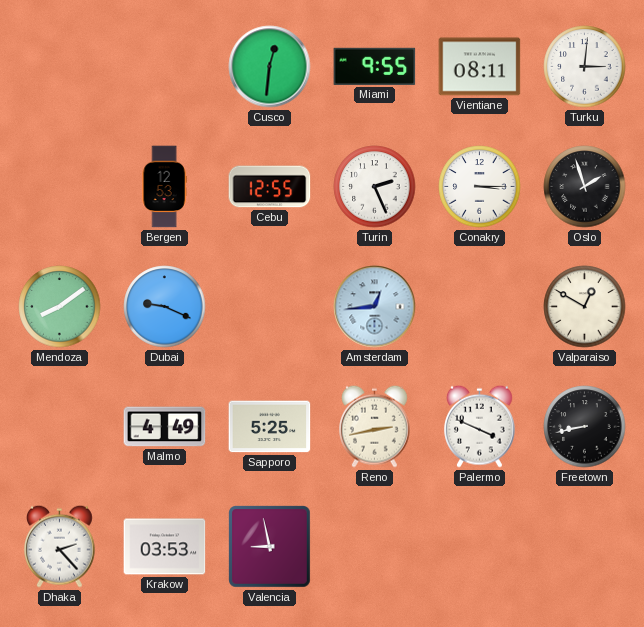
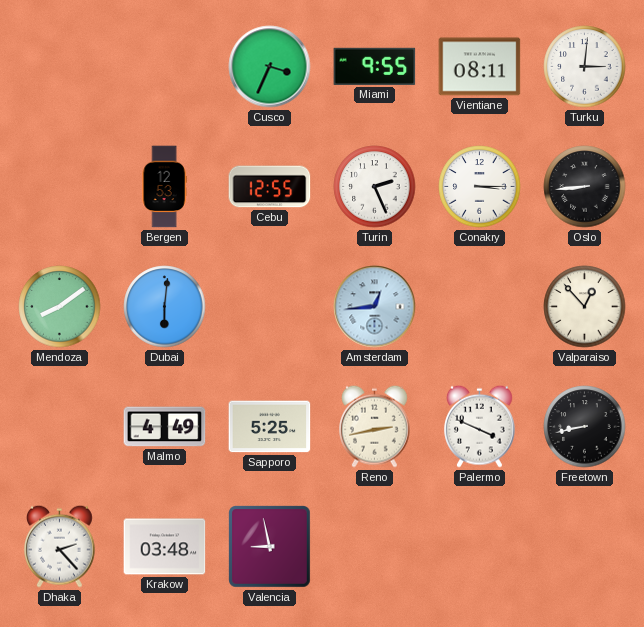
Cusco: 12:31 -> 3:34
Oslo: 1:57 -> 8:44
Dubai: 9:19 -> 6:01
Valparaiso: 12:50 -> 12:53
Krakow: 03:53 -> 03:48
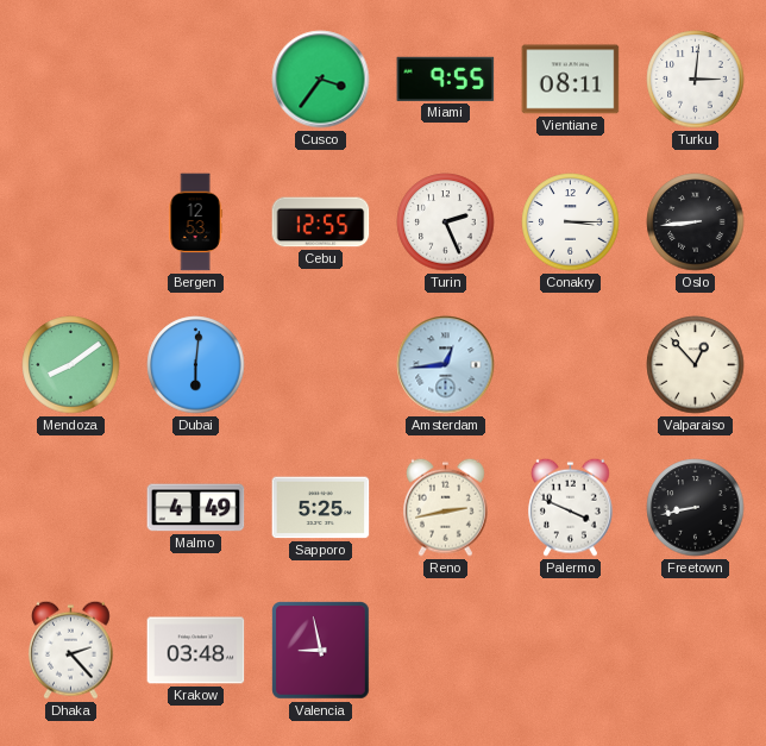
Cusco: 3:34 -> 3:36
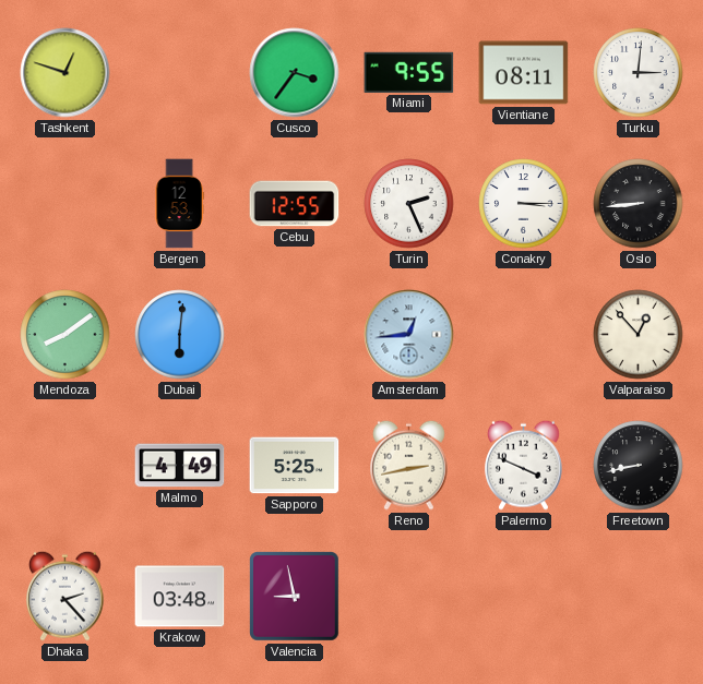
Tashkent: none -> 12:48
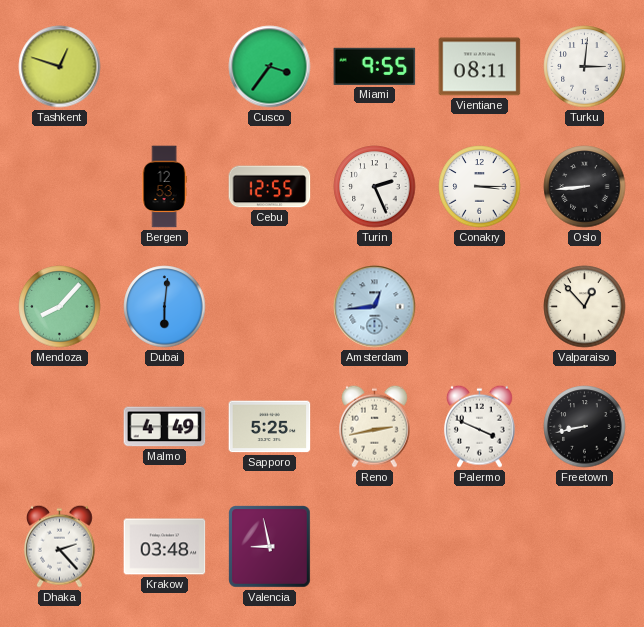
Mendoza: 8:09 -> 8:07
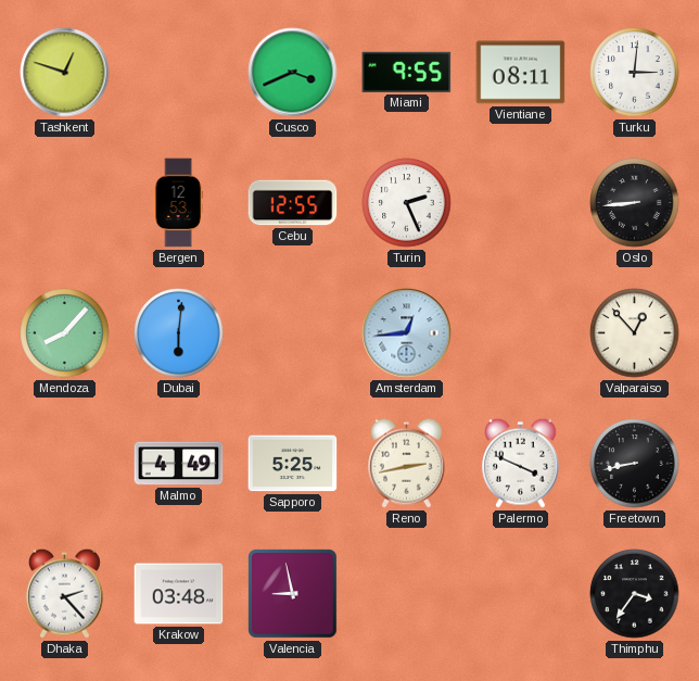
Cusco: 3:36 -> 3:41
Conakry: 3:15 -> none
Thimphu: none -> 3:36
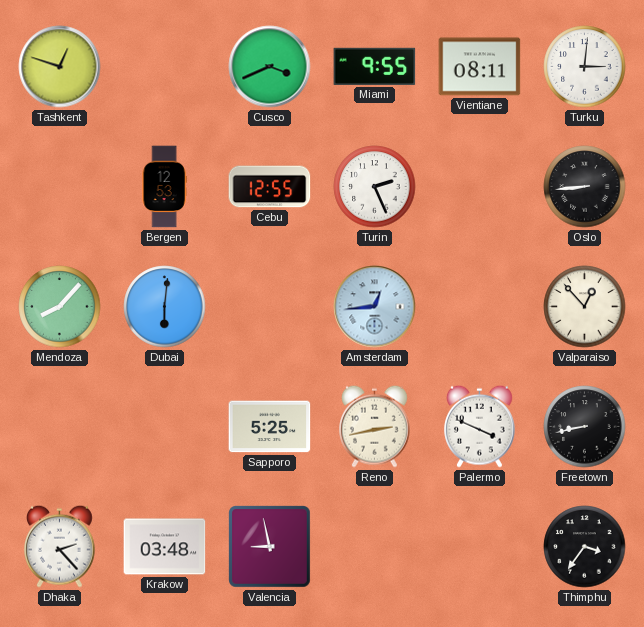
Malmo: 4:49 -> none
